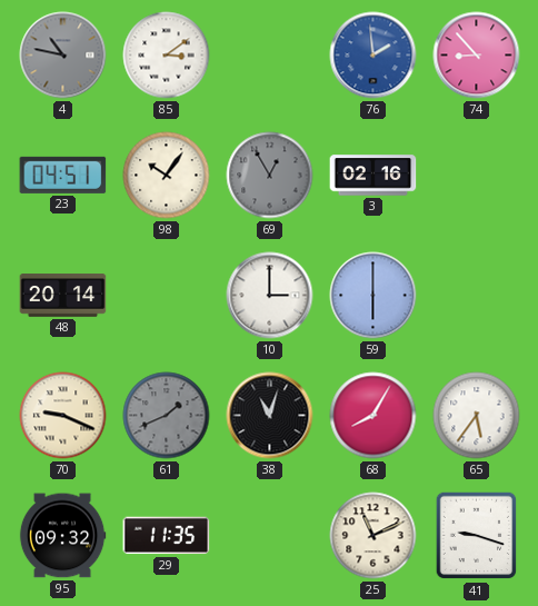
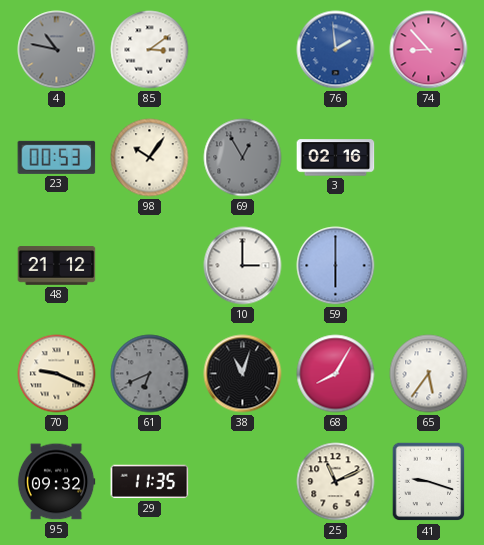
23: 04:51 -> 00:53
48: 20:14 -> 21:12
61: 1:41 -> 6:41
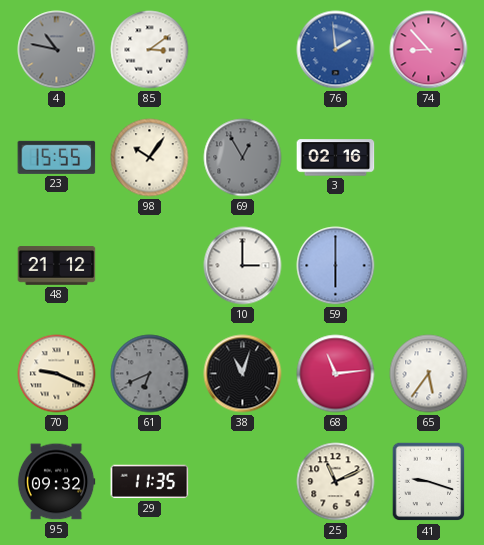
23: 00:53 -> 15:55
68: 8:05 -> 11:14
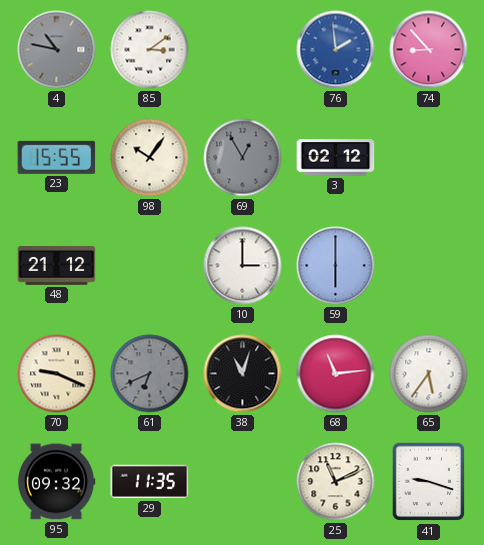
3: 02:16 -> 02:12
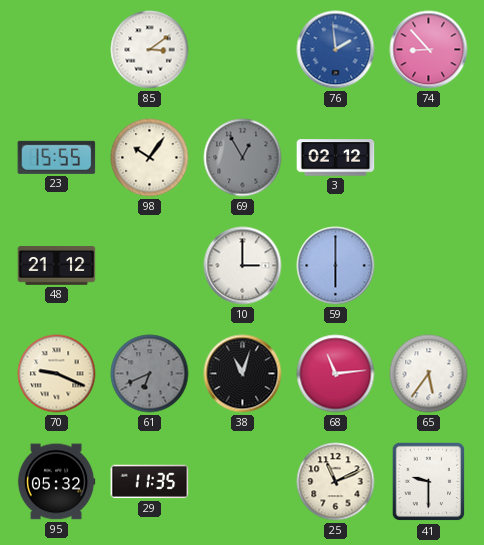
4: 10:47 -> none
95: 09:32 -> 05:32
41: 9:18 -> 9:30
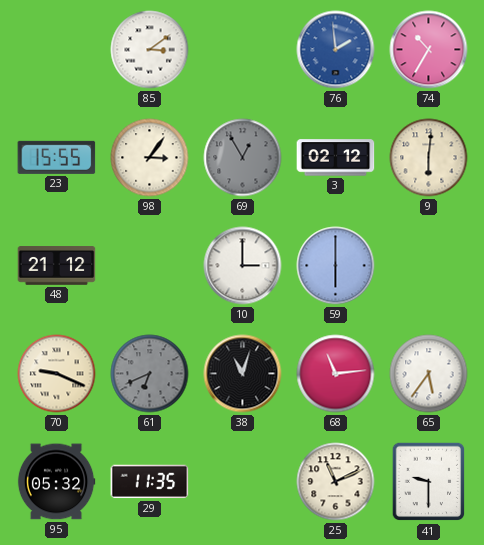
74: 8:53 -> 10:35
98: 10:06 -> 3:06
9: none -> 6:01
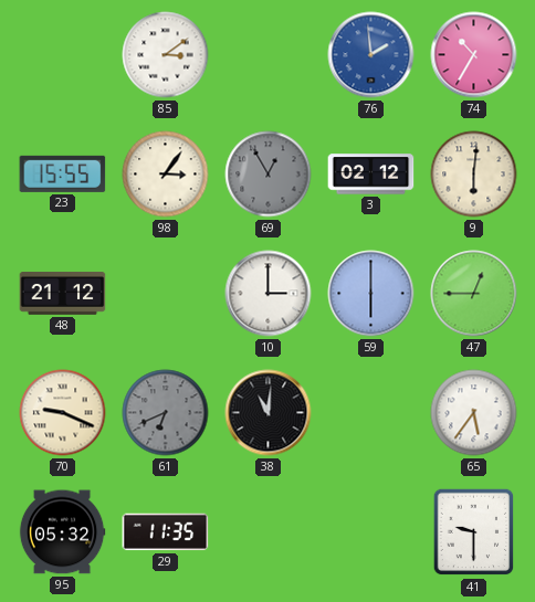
47: none -> 12:45
38: 11:03 -> 11:01
68: 11:14 -> none
25: 11:11 -> none
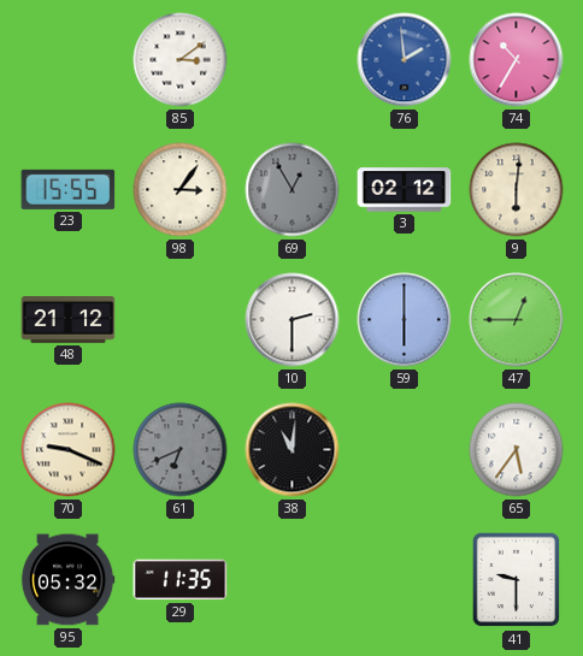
10: 3:00 -> 2:30
